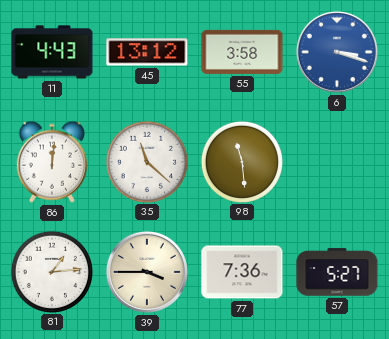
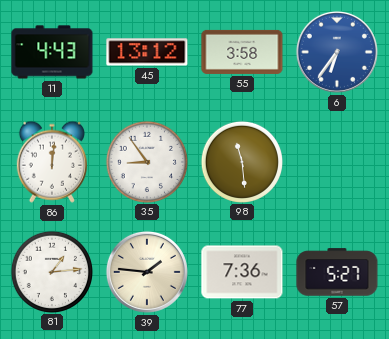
6: 3:18 -> 6:36
35: 11:22 -> 8:54
39: 3:45 -> 1:46
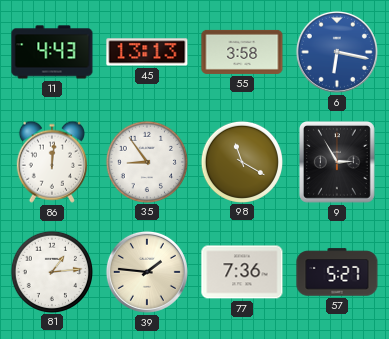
45: 13:12 -> 13:13
6: 6:36 -> 6:17
98: 11:29 -> 11:20
9: none -> 2:55
